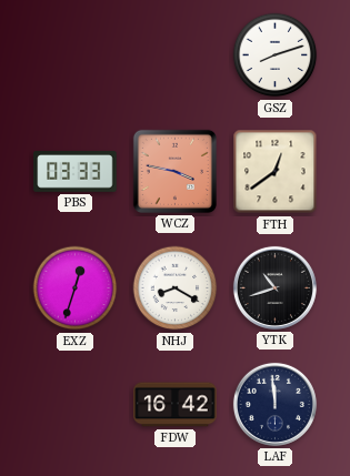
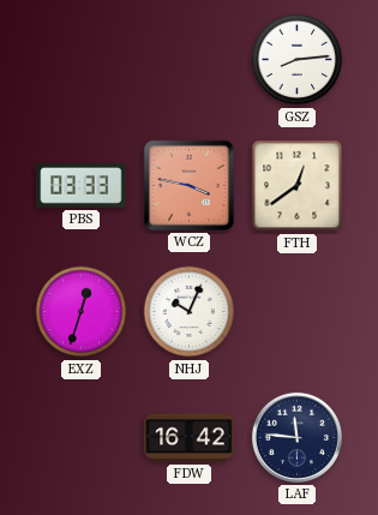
GSZ: 8:12 -> 8:14
NHJ: 8:20 -> 10:04
YTK: 10:42 -> none
LAF: 11:59 -> 11:46
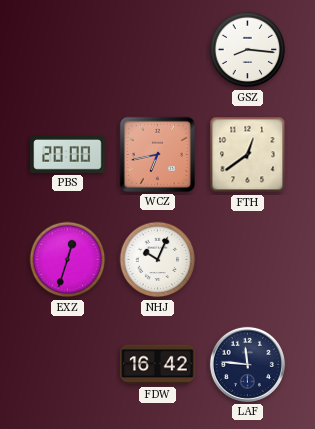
GSZ: 8:14 -> 8:16
PBS: 03:33 -> 20:00
WCZ: 3:47 -> 6:43
